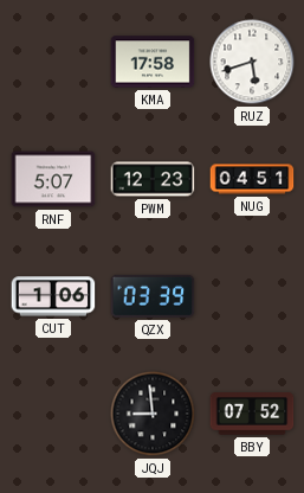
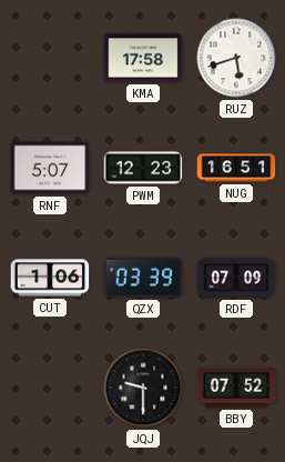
NUG: 04:51 -> 16:51
RDF: none -> 07:09
JQJ: 8:59 -> 9:30
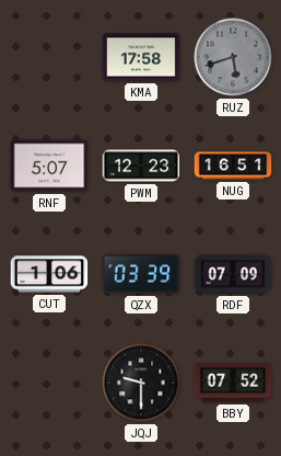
RUZ dial: white -> grey
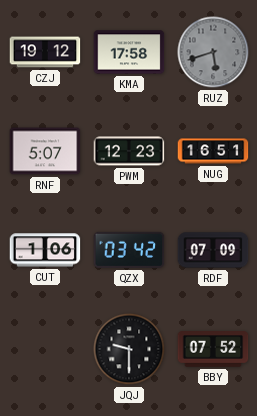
CZJ: none -> 19:12
QZX: 03:39 -> 03:42
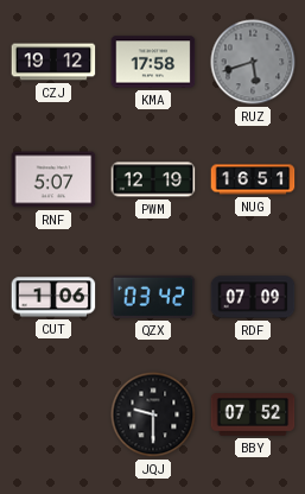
PWM: 12:23 -> 12:19
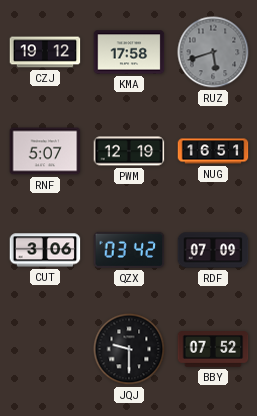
CUT: 1:06 -> 3:06
